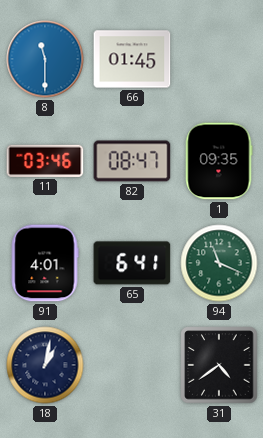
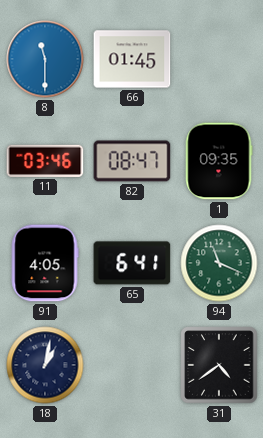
91: 4:01 -> 4:05
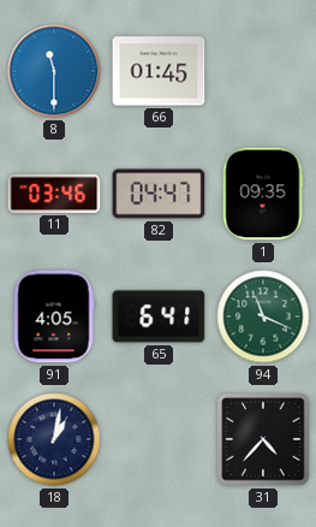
82: 08:47 -> 04:47
31: 4:39 -> 4:37
